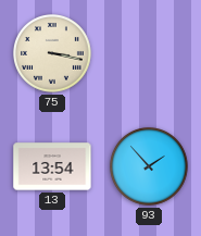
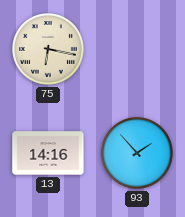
75: 3:17 -> 6:17
13: 13:54 -> 14:16
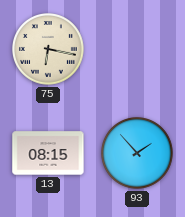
13: 14:16 -> 08:15
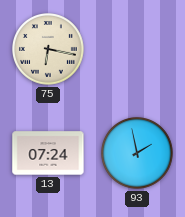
13: 08:15 -> 07:24
93: 1:53 -> 1:58
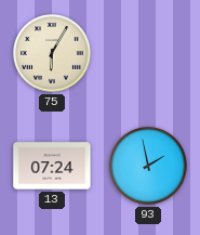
75: 6:17 -> 6:05
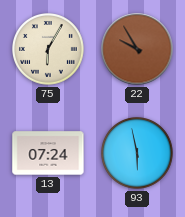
22: none -> 9:55
93: 1:58 -> 5:58
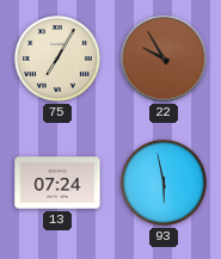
75: 6:05 -> 7:05
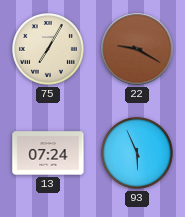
22: 9:55 -> 9:20
93: 5:58 -> 5:56
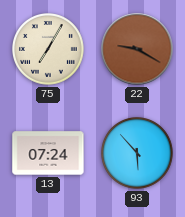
93: 5:56 -> 5:53
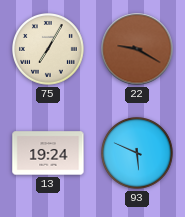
13: 07:24 -> 19:24
93: 5:53 -> 5:49
